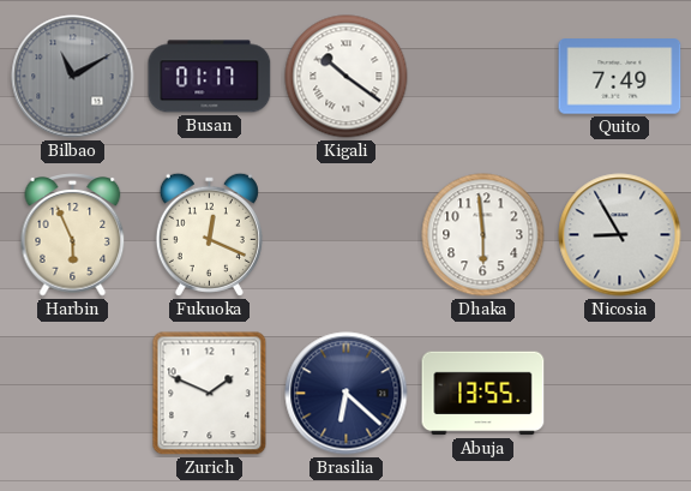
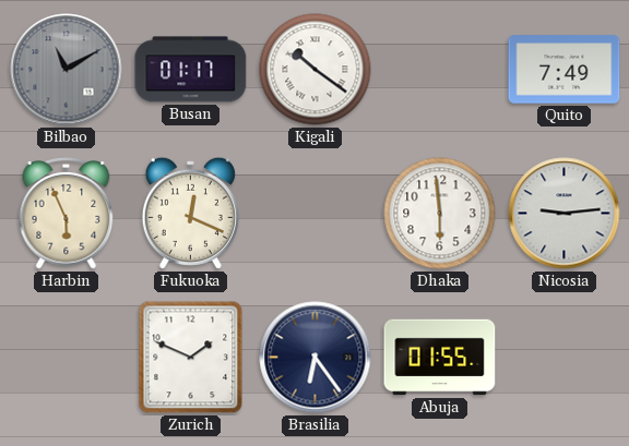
Nicosia: 8:55 -> 9:14
Brasilia: 6:22 -> 6:24
Abuja: 13:55 -> 01:55
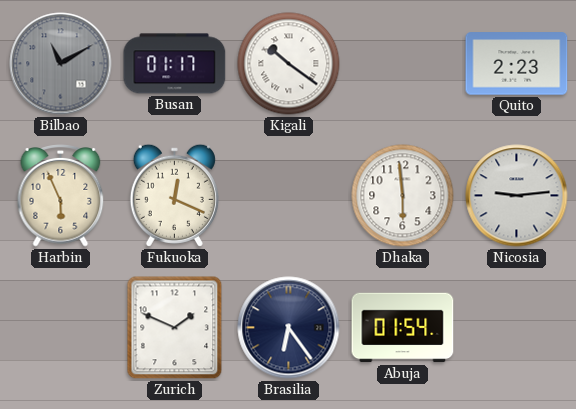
Quito: 7:49 -> 2:23
Abuja: 01:55 -> 01:54
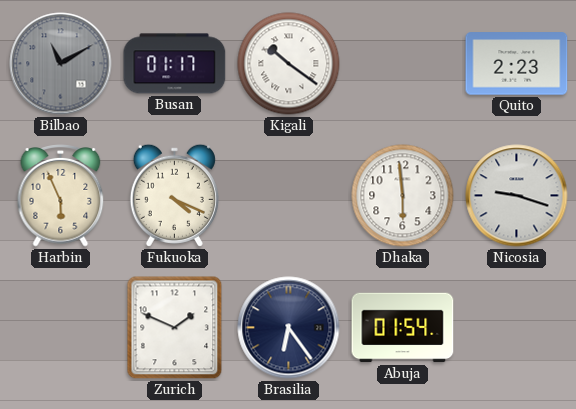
Fukuoka: 12:19 -> 4:19
Nicosia: 9:14 -> 9:18
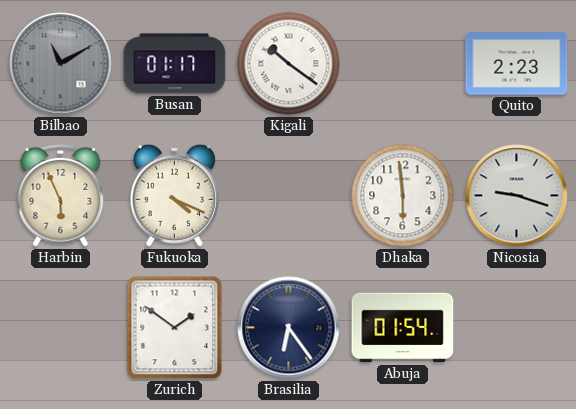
Zurich: 1:49 -> 1:51
